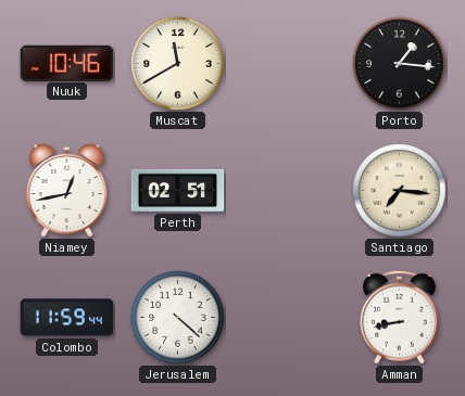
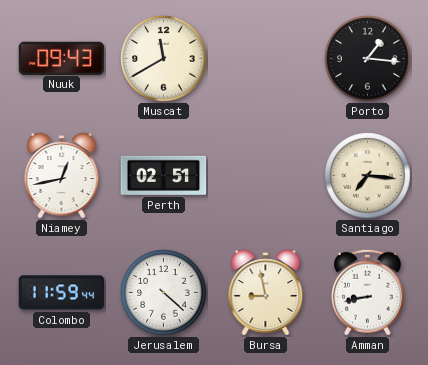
Nuuk: 10:46 -> 09:43
Bursa: none -> 8:58
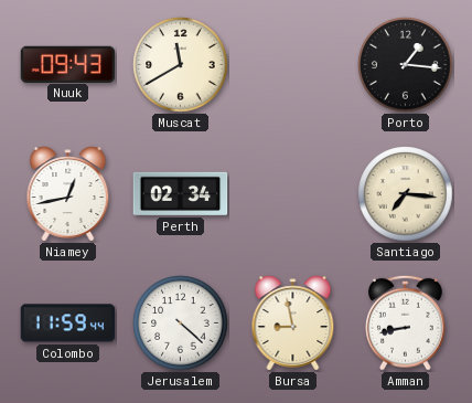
Perth: 02:51 -> 02:34
